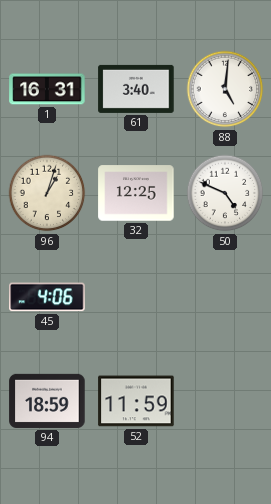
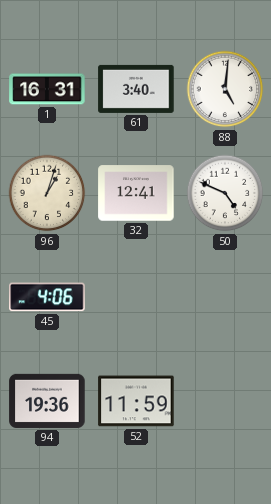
32: 12:25 -> 12:41
94: 18:59 -> 19:36
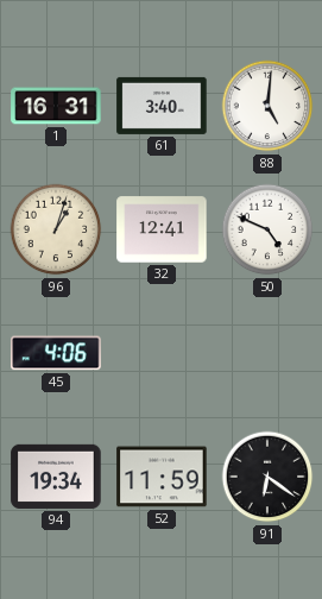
94: 19:36 -> 19:34
91: none -> 6:21
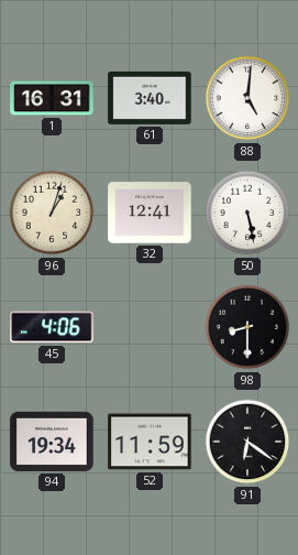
50: 4:49 -> 5:28
98: none -> 8:30
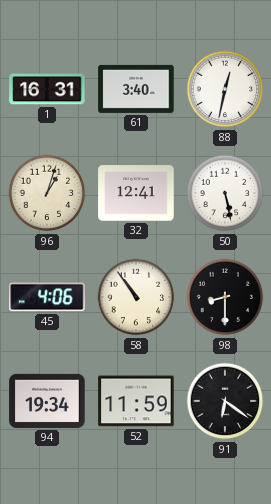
88: 5:01 -> 12:32
58: none -> 10:54
